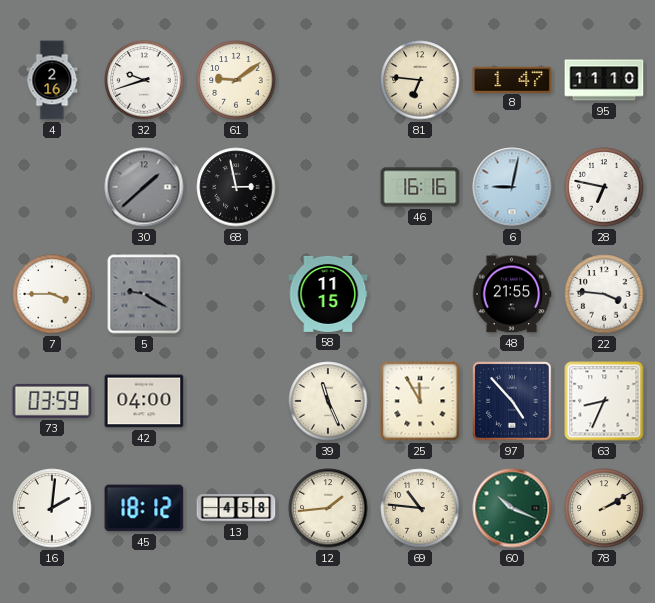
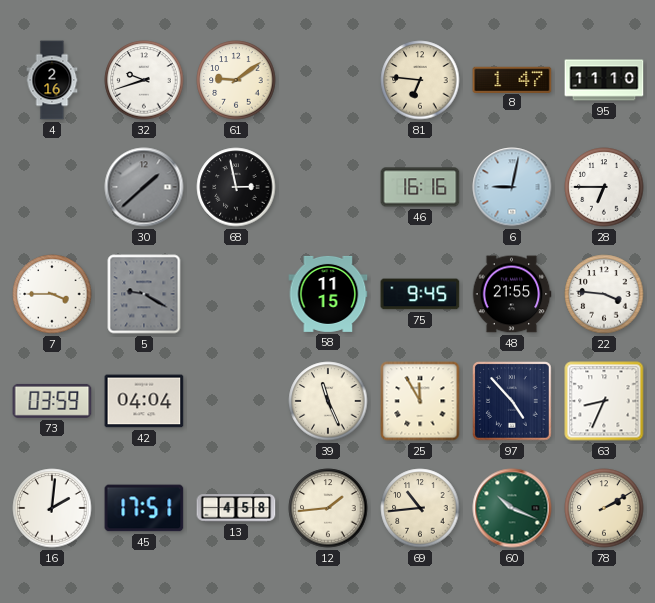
28: 6:47 -> 6:45
75: none -> 9:45
42: 04:00 -> 04:04
45: 18:12 -> 17:51
69: 10:46 -> 10:44
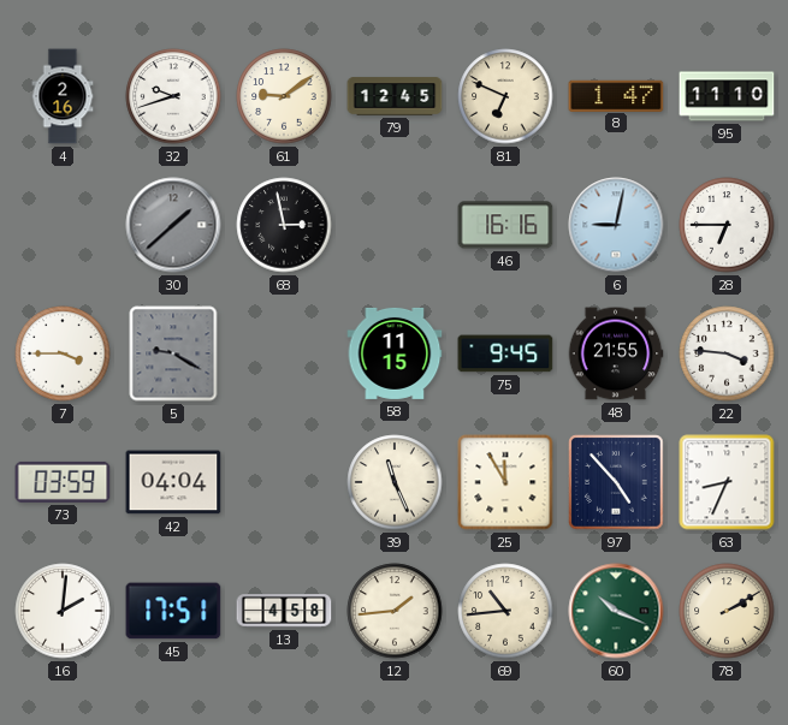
79: none -> 12:45
81: 6:46 -> 6:49
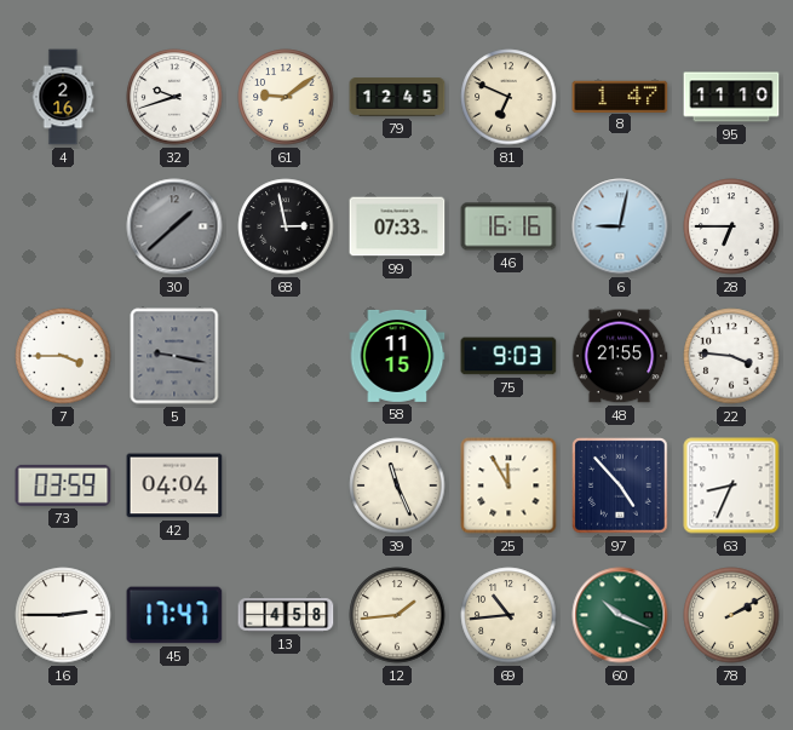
99: none -> 07:33
5: 9:20 -> 9:17
75: 9:45 -> 9:03
16: 2:01 -> 2:45
45: 17:51 -> 17:47
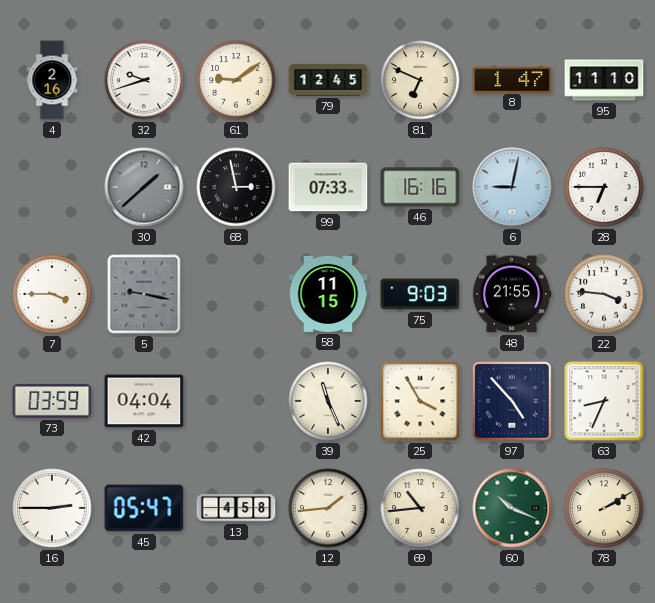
25: 11:55 -> 3:55
45: 17:47 -> 05:47
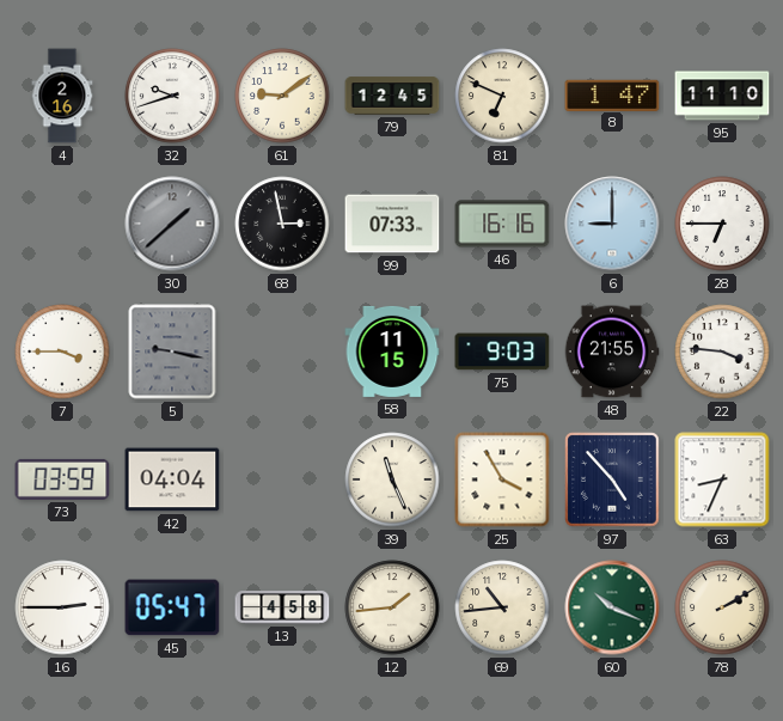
6: 9:02 -> 9:00
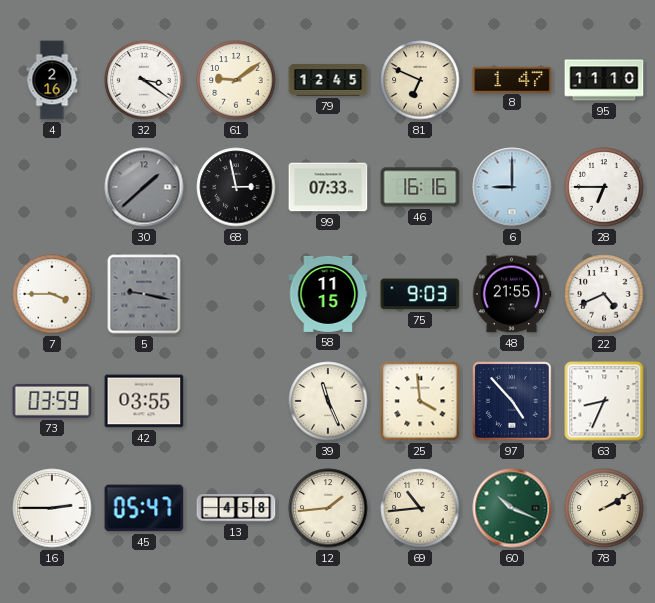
32: 9:42 -> 3:21
22: 3:46 -> 4:41
42: 04:04 -> 03:55
25: 3:55 -> 3:59
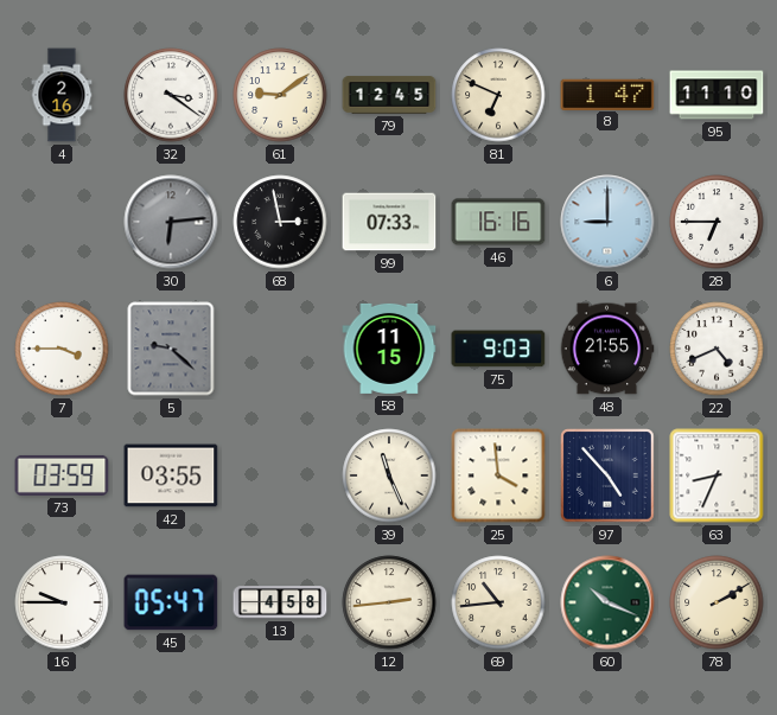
30: 1:38 -> 6:14
5: 9:17 -> 9:22
16: 2:45 -> 9:45
12: 1:44 -> 2:44
